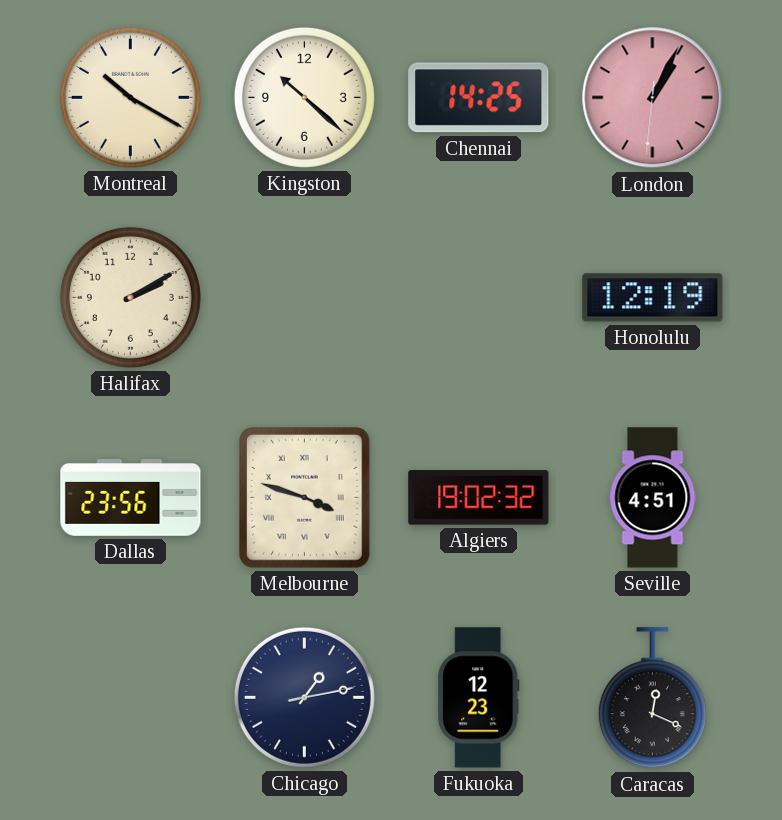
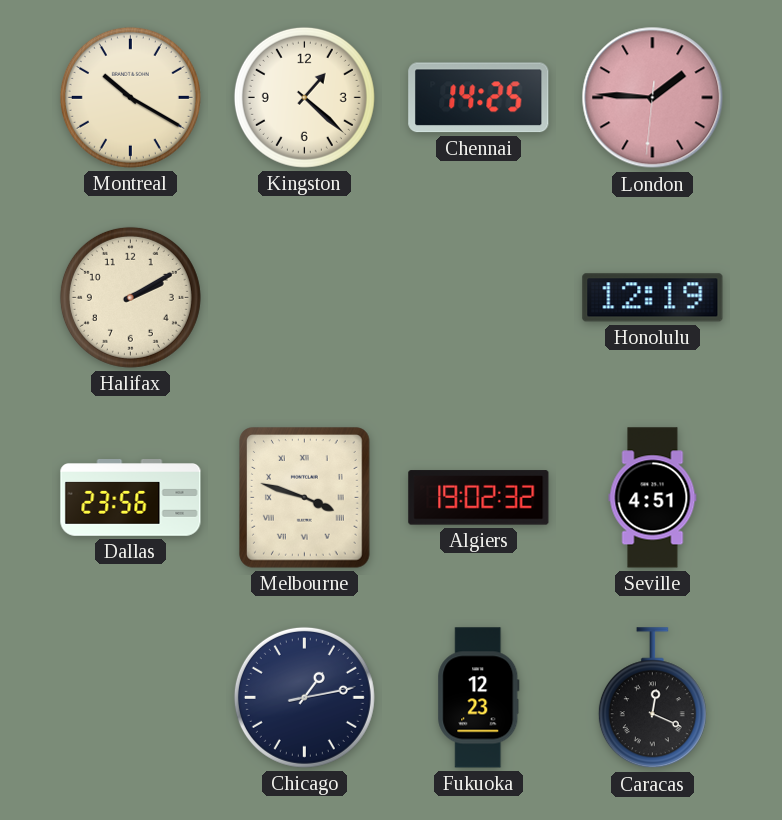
Kingston: 10:22 -> 1:22
London: 1:04 -> 1:45
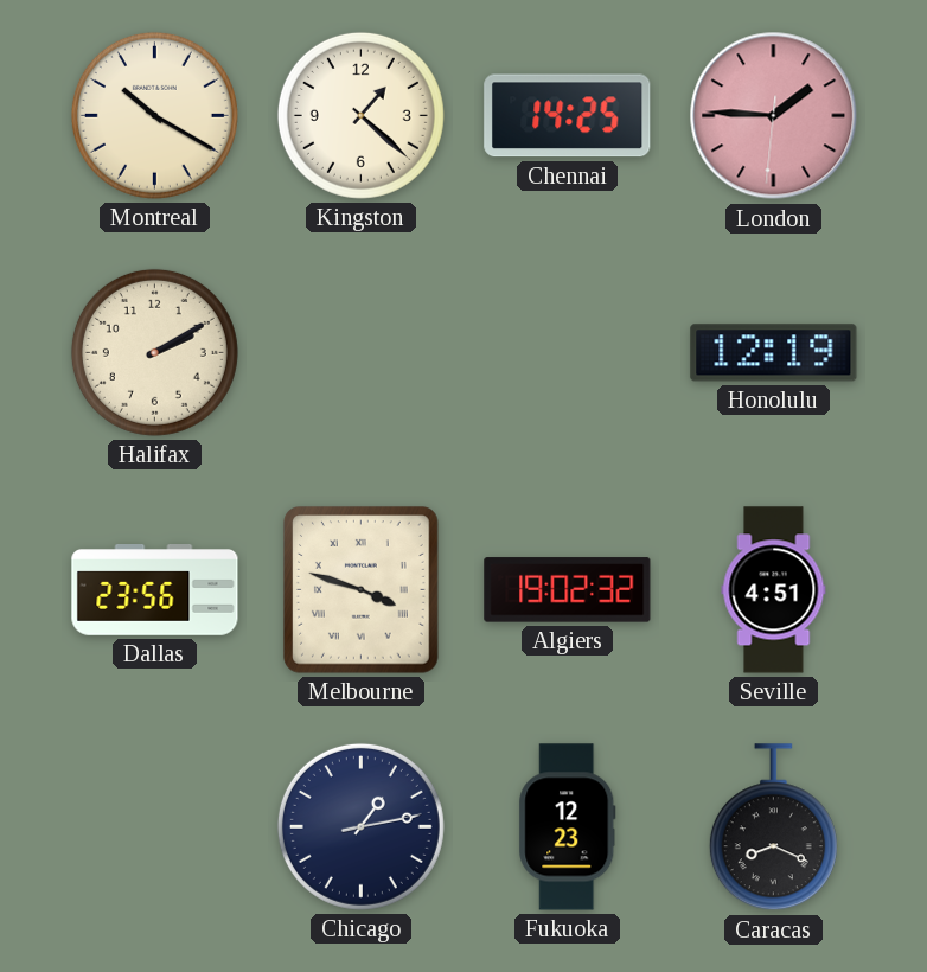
Caracas: 12:19 -> 8:19
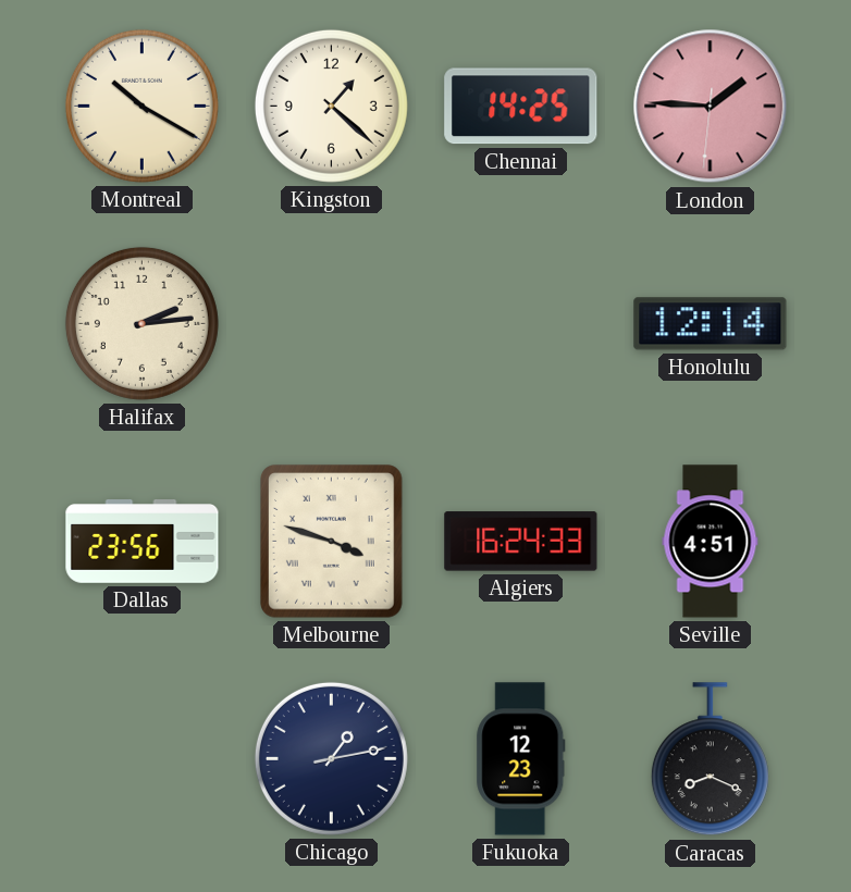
Halifax: 2:10 -> 2:14
Honolulu: 12:19 -> 12:14
Algiers: 19:02 -> 16:24
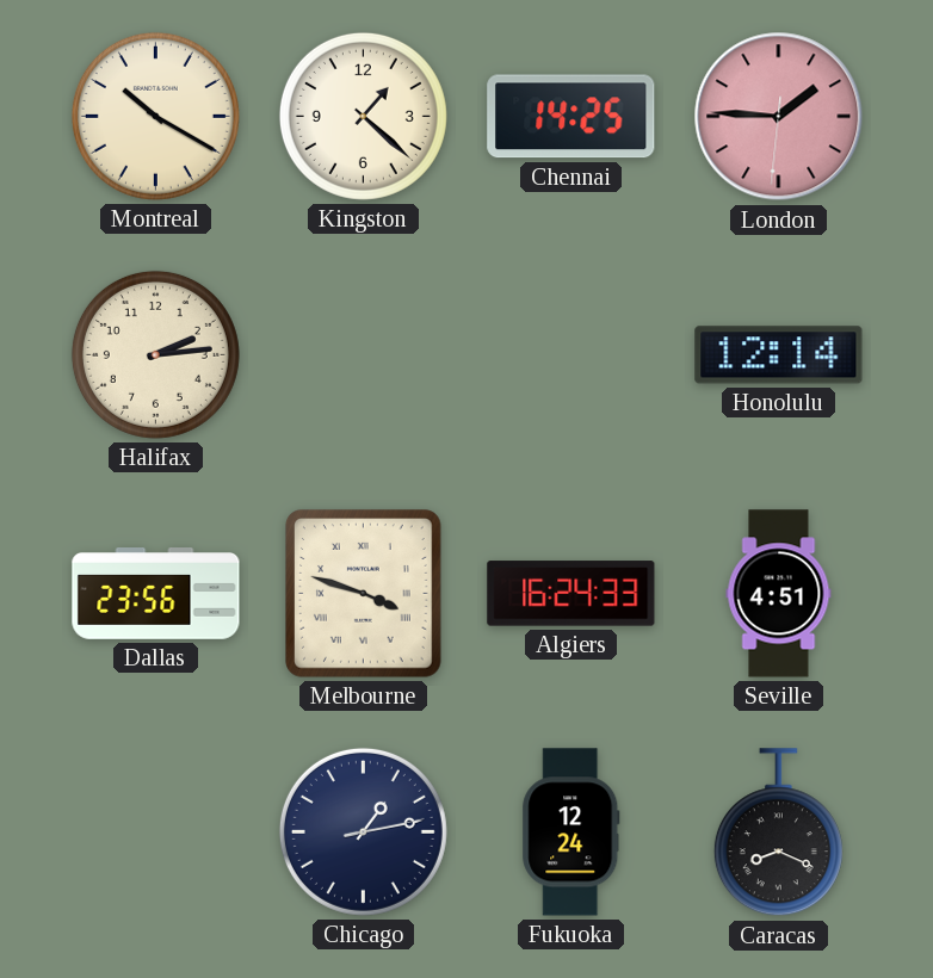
Fukuoka: 12:23 -> 12:24
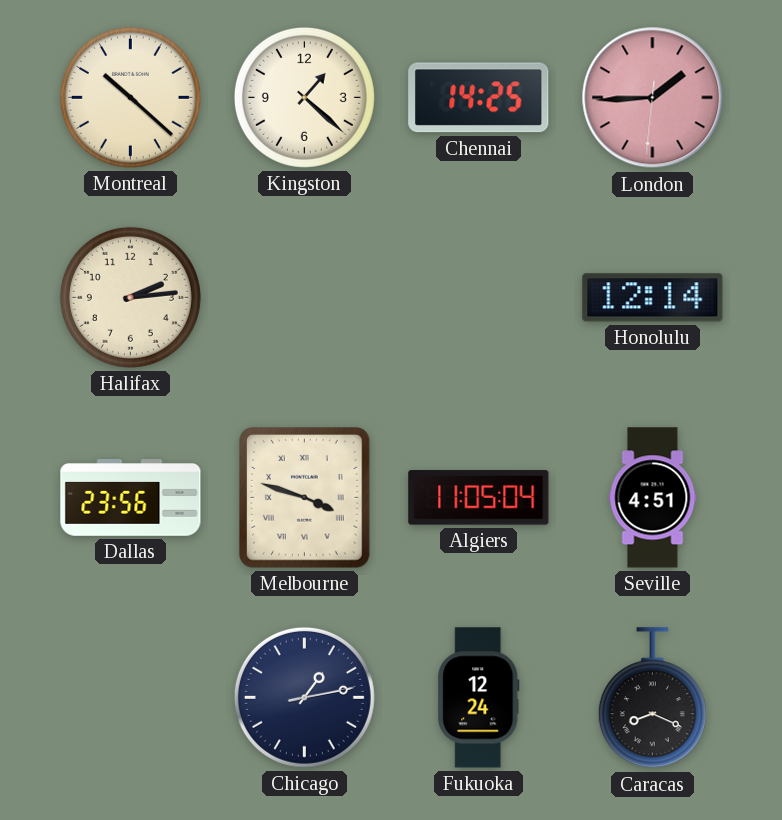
Montreal: 10:20 -> 10:22
London: 1:45 -> 1:44
Algiers: 16:24 -> 11:05
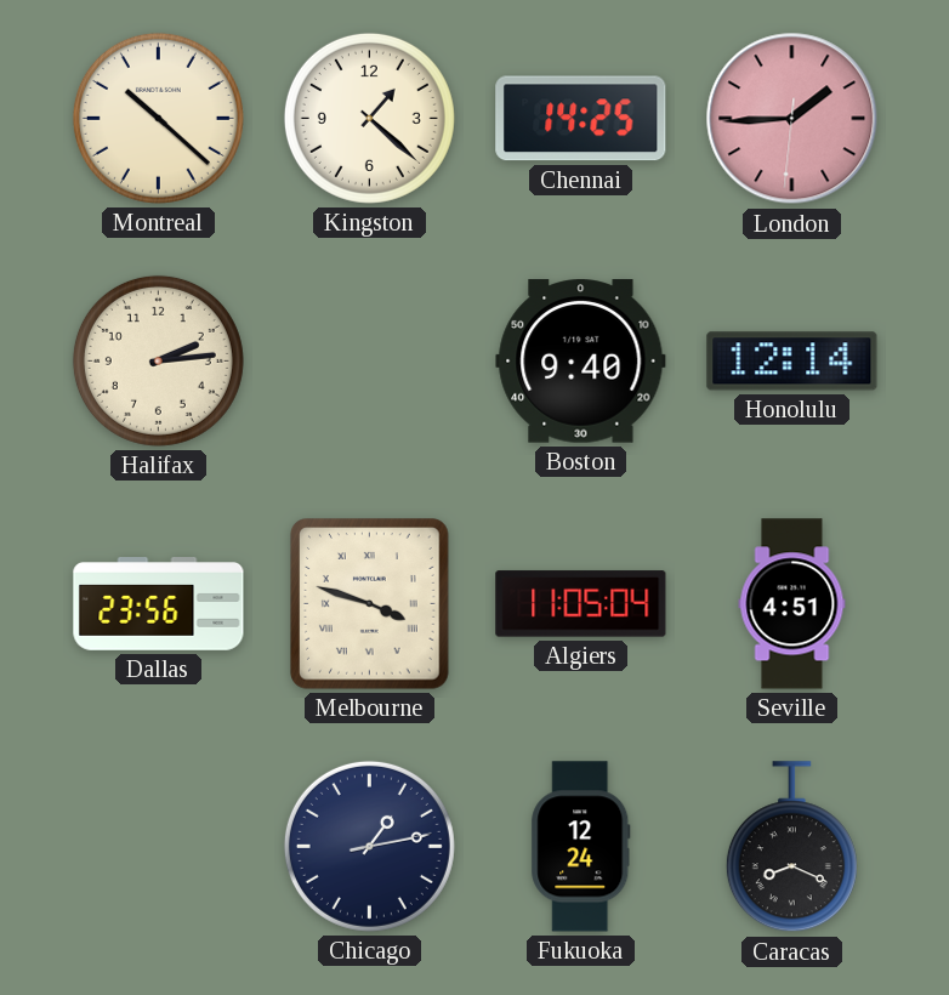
Boston: none -> 9:40
